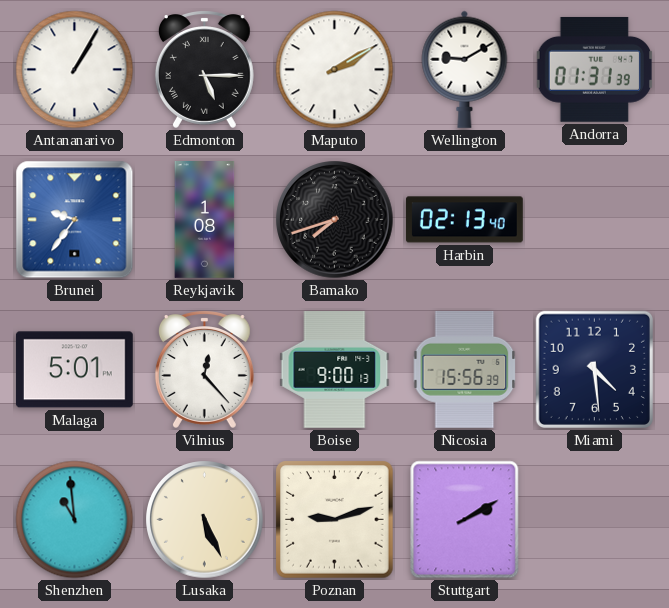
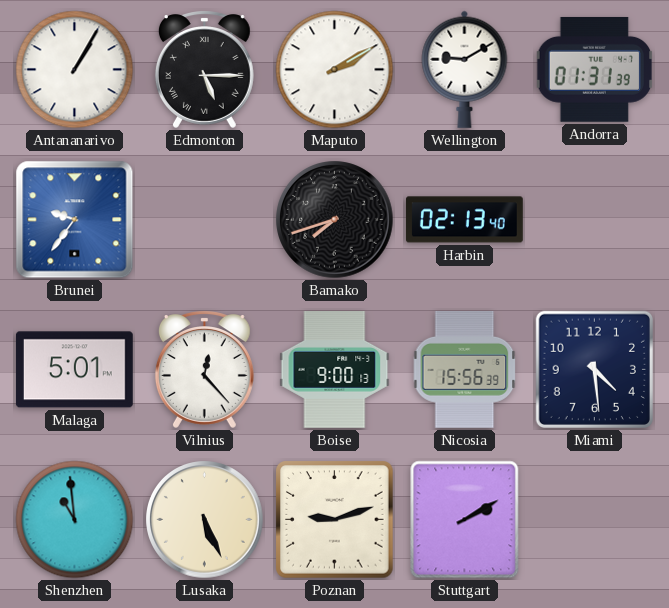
Reykjavik: 1:08 -> none
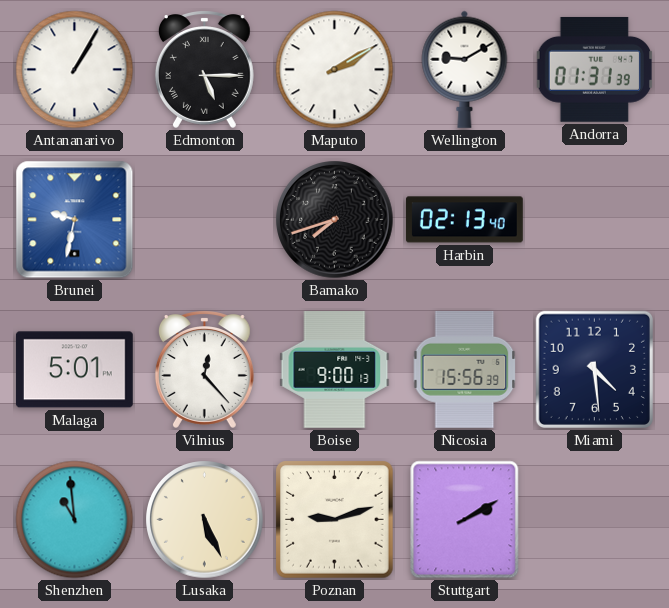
Brunei: 9:36 -> 9:32
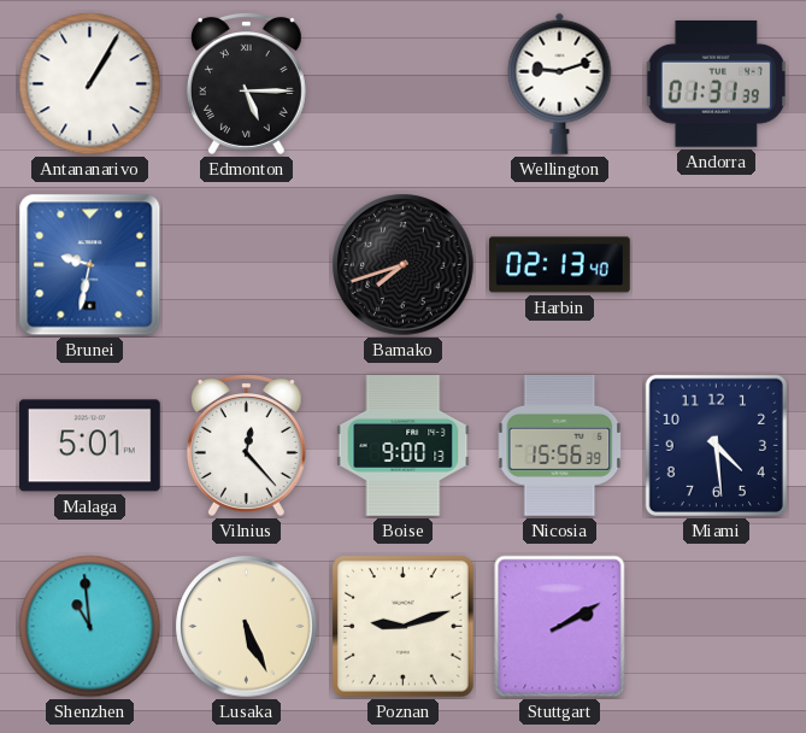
Maputo: 2:10 -> none
Wellington: 9:10 -> 9:12
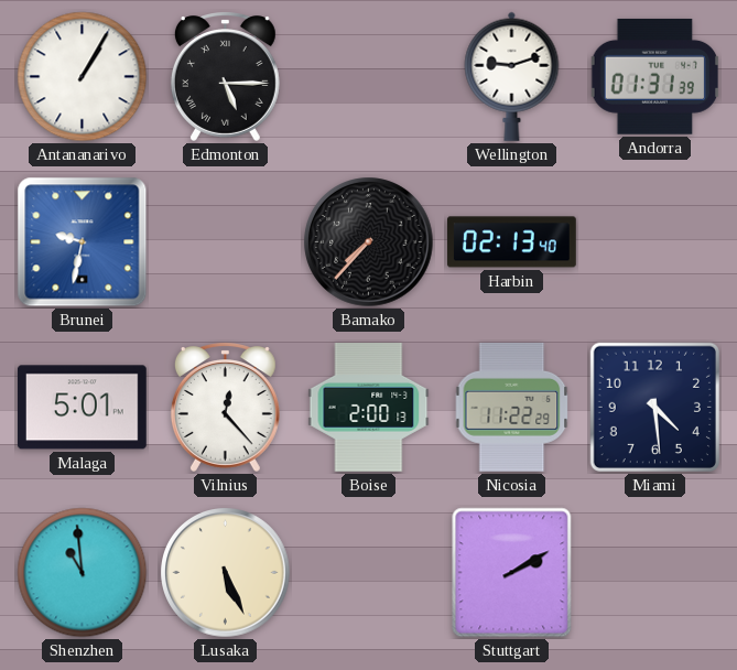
Bamako: 7:42 -> 7:37
Boise: 9:00 -> 2:00
Nicosia: 15:56 -> 11:22
Poznan: 9:12 -> none
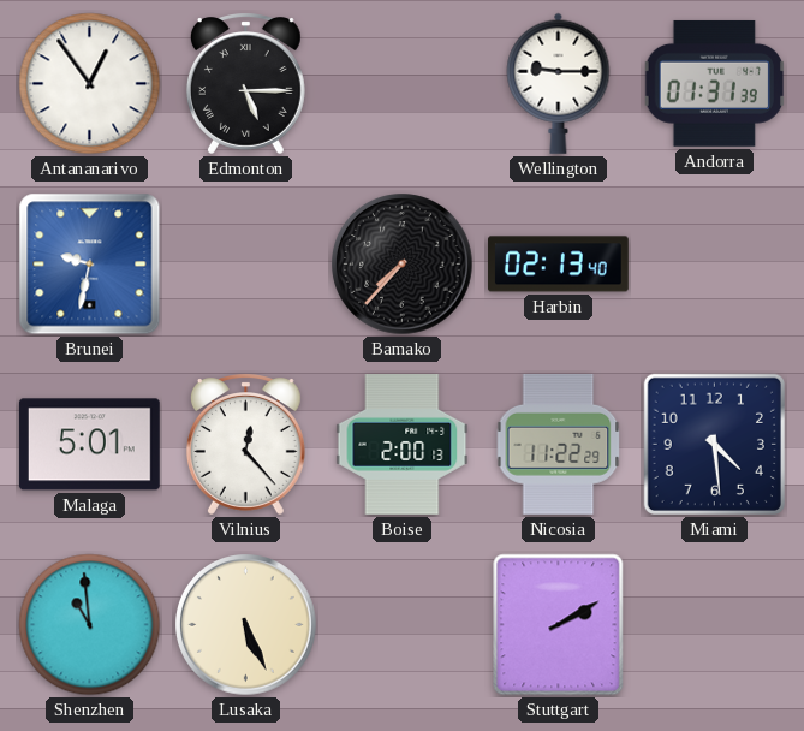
Antananarivo: 1:05 -> 12:54
Wellington: 9:12 -> 9:15
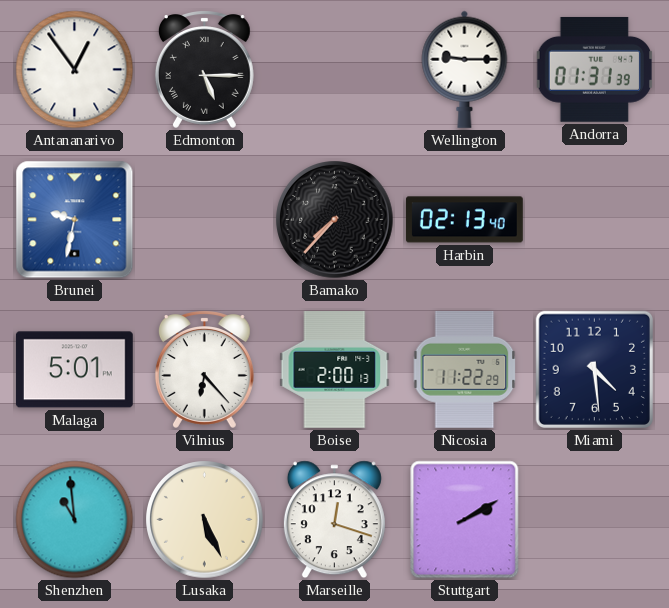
Vilnius: 12:23 -> 6:23
Marseille: none -> 12:18
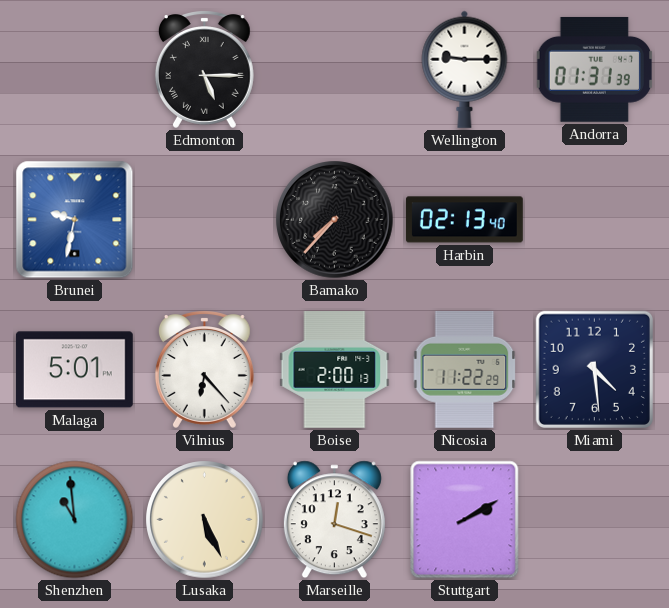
Antananarivo: 12:54 -> none
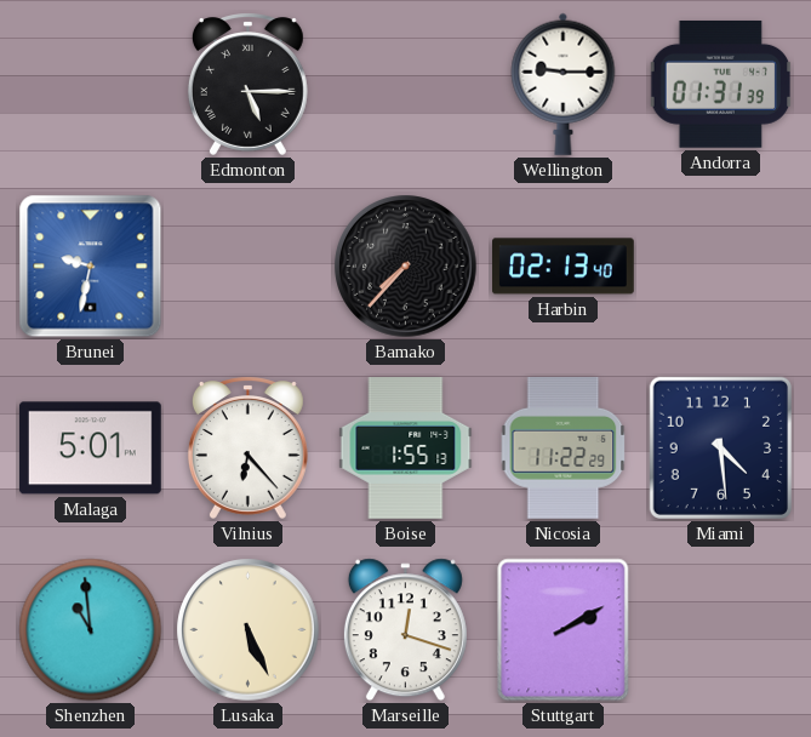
Boise: 2:00 -> 1:55
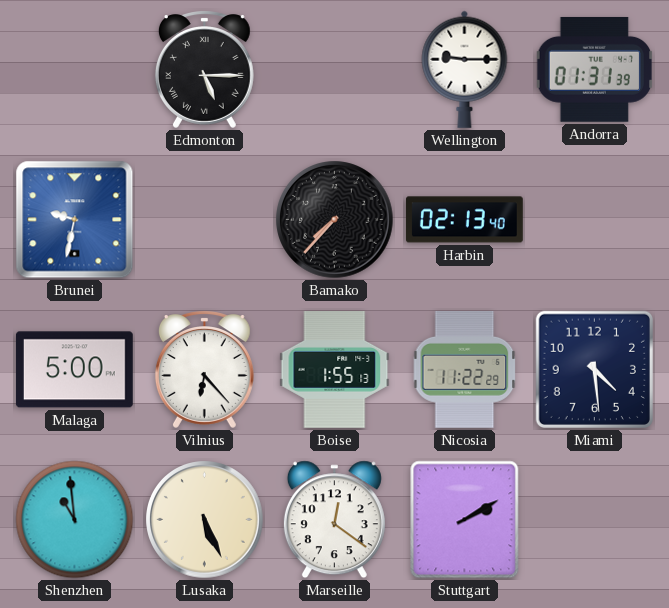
Malaga: 5:01 -> 5:00
Marseille: 12:18 -> 12:21
